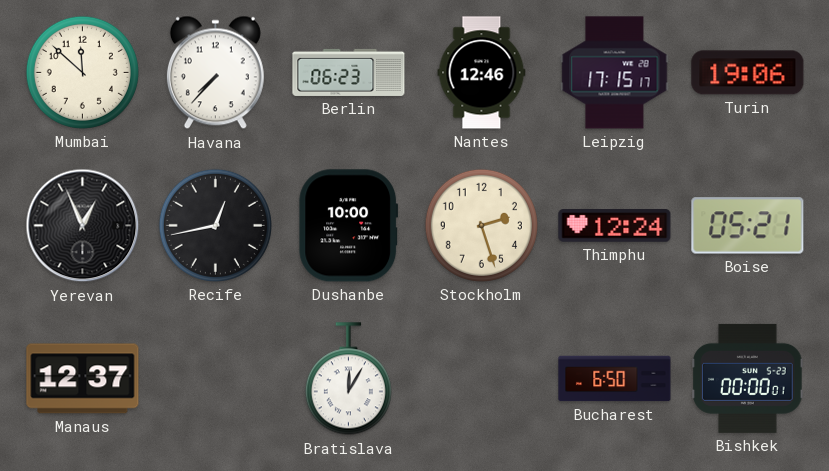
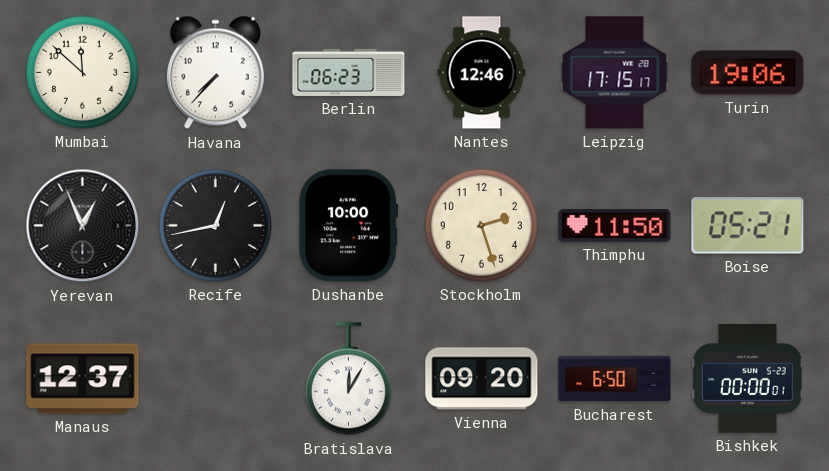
Thimphu: 12:24 -> 11:50
Vienna: none -> 09:20
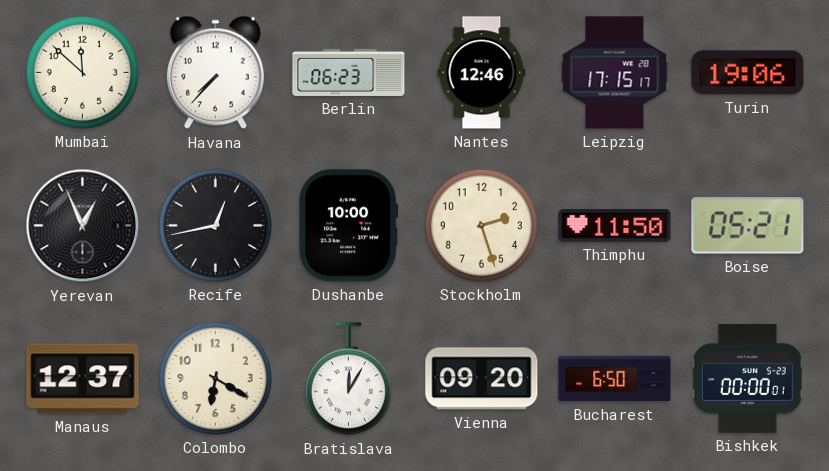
Colombo: none -> 6:20
